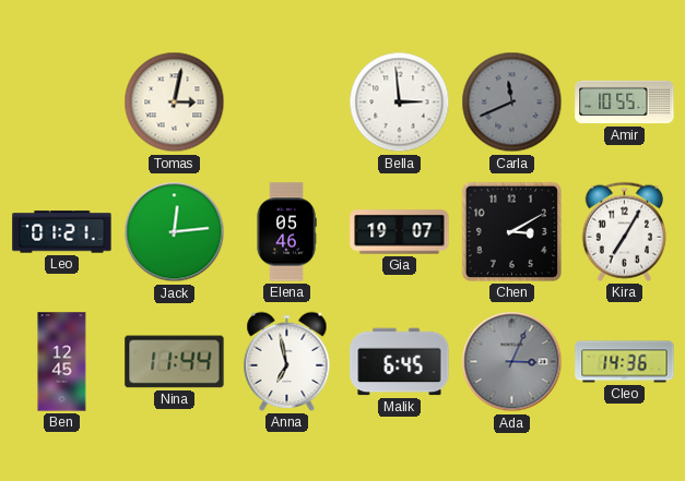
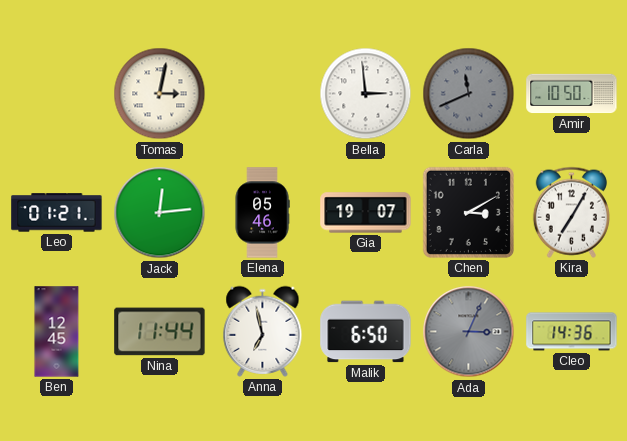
Amir: 10:55 -> 10:50
Malik: 6:45 -> 6:50
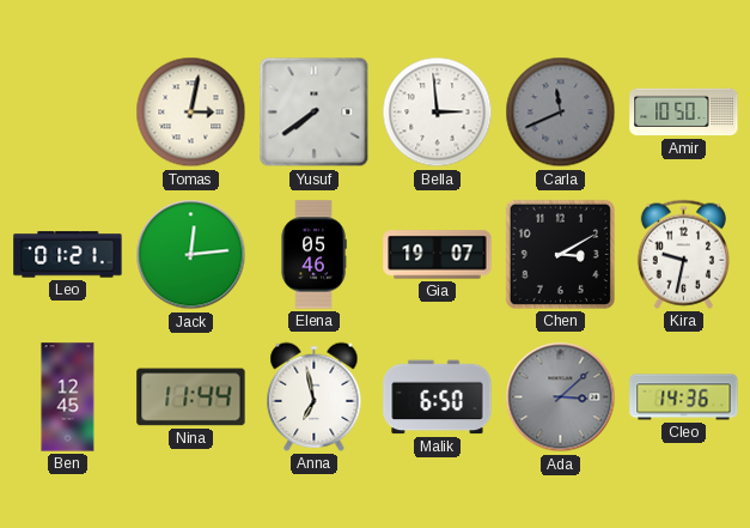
Yusuf: none -> 7:39
Kira: 7:05 -> 9:32
Ada: 3:04 -> 3:08
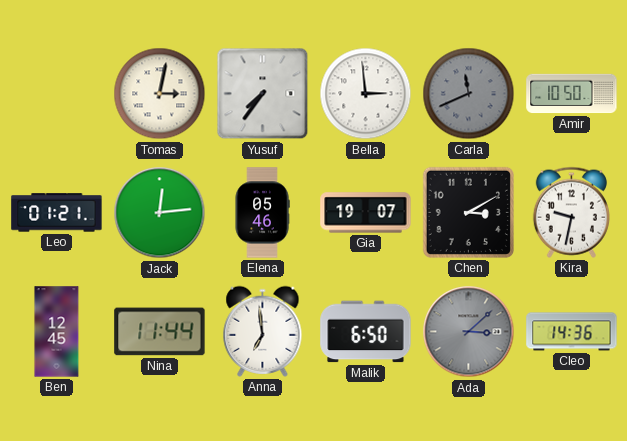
Yusuf: 7:39 -> 7:36
Anna: 6:58 -> 6:59
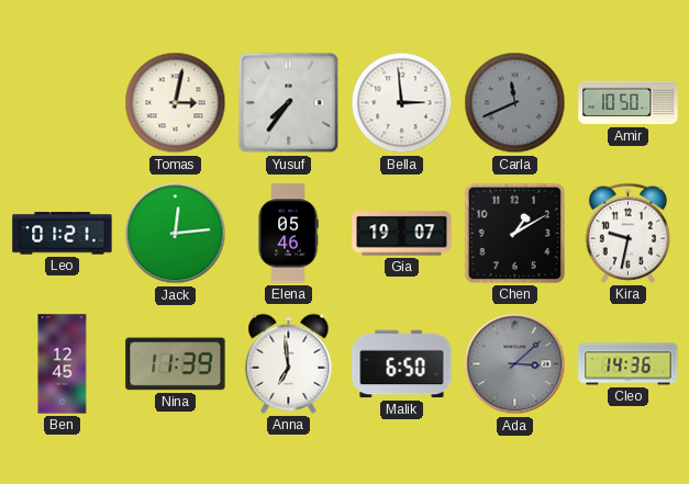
Chen: 3:10 -> 1:10
Nina: 11:44 -> 11:39
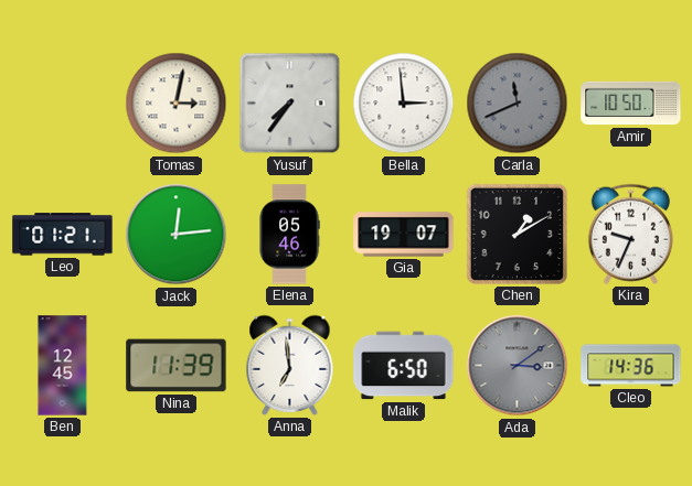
Kira: 9:32 -> 9:34
Ada: 3:08 -> 3:09
